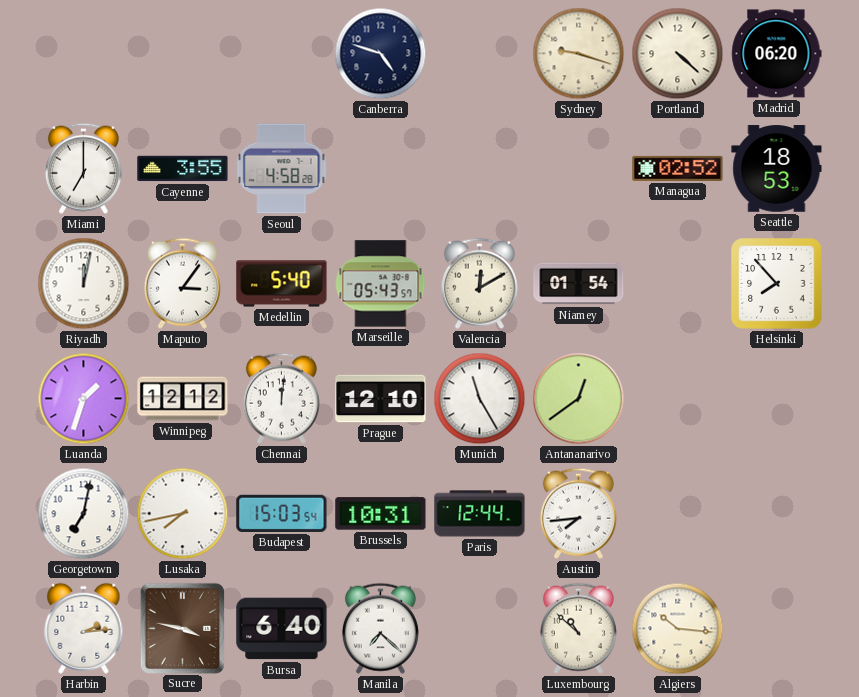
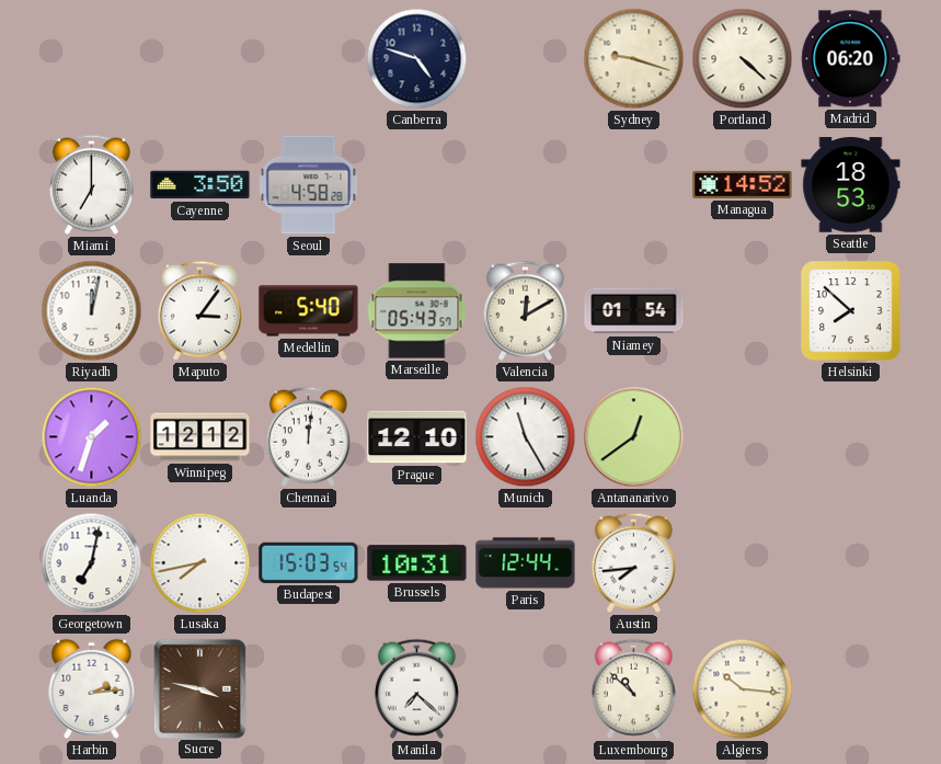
Cayenne: 3:55 -> 3:50
Managua: 02:52 -> 14:52
Helsinki: 7:53 -> 7:52
Bursa: 6:40 -> none
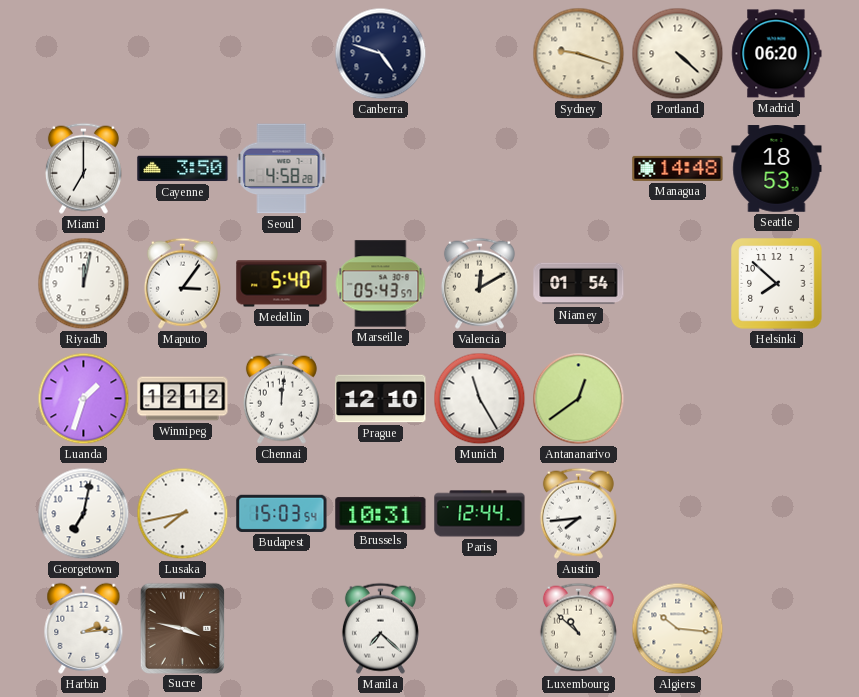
Managua: 14:52 -> 14:48
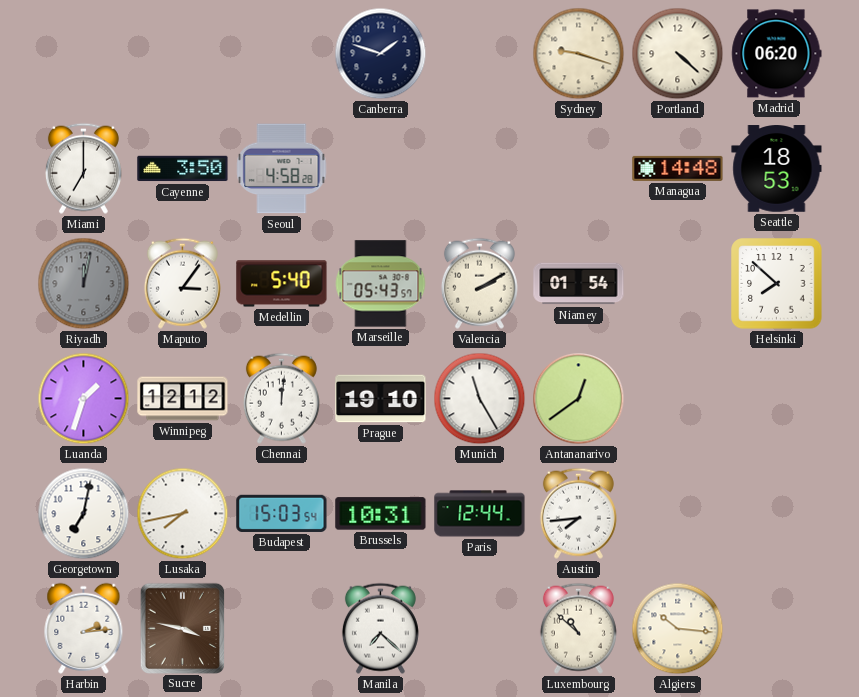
Canberra: 4:48 -> 1:48
Riyadh dial: white -> grey
Valencia: 12:10 -> 2:10
Prague: 12:10 -> 19:10
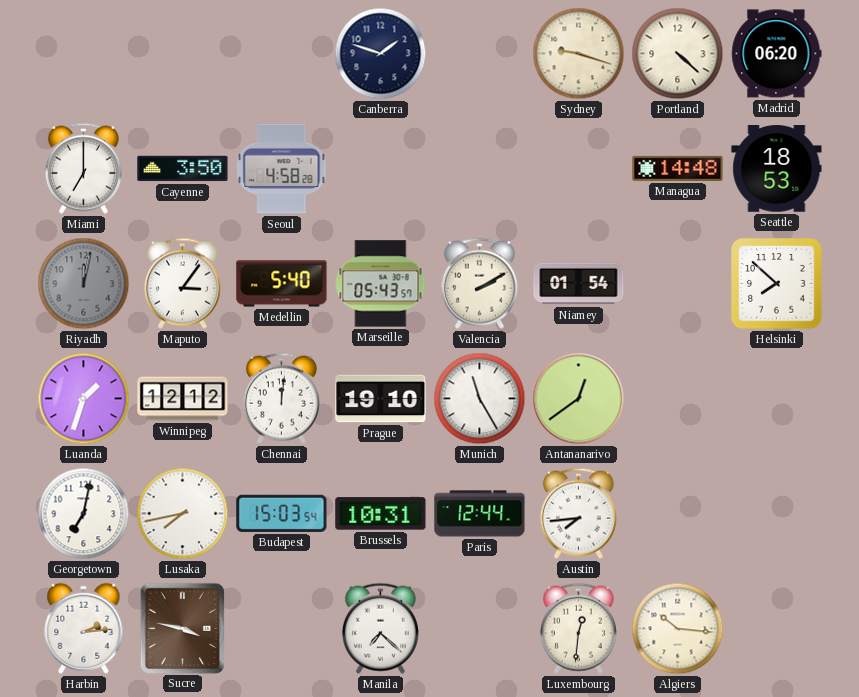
Luxembourg: 10:52 -> 12:31
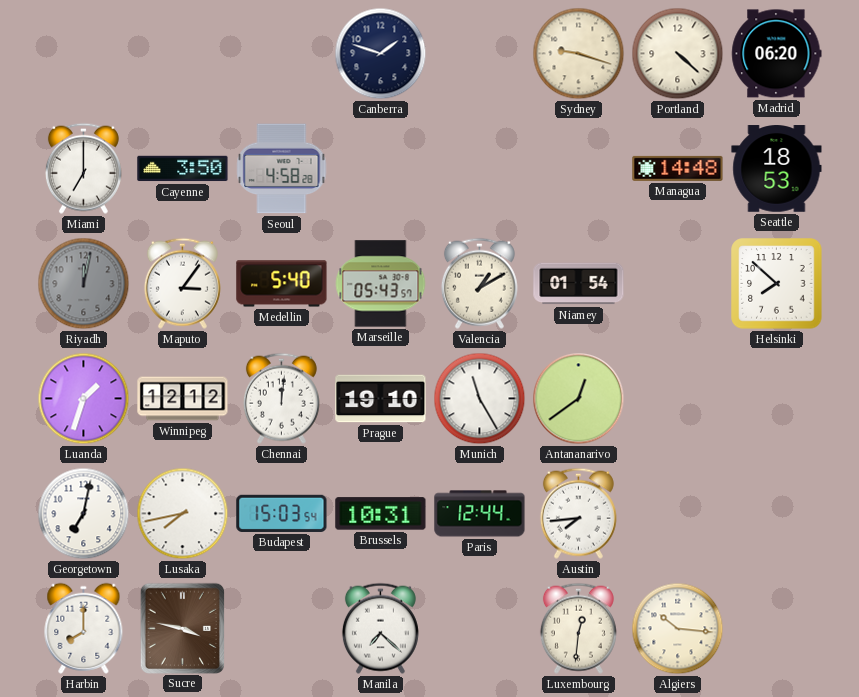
Valencia: 2:10 -> 1:10
Harbin: 2:14 -> 8:00
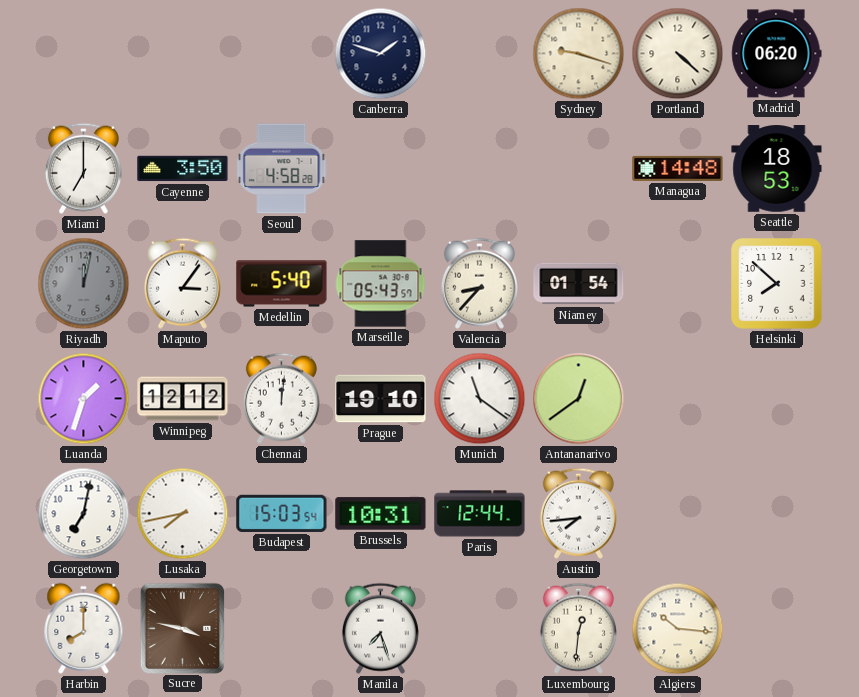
Valencia: 1:10 -> 8:37
Munich: 11:25 -> 11:21
Manila: 7:22 -> 7:27
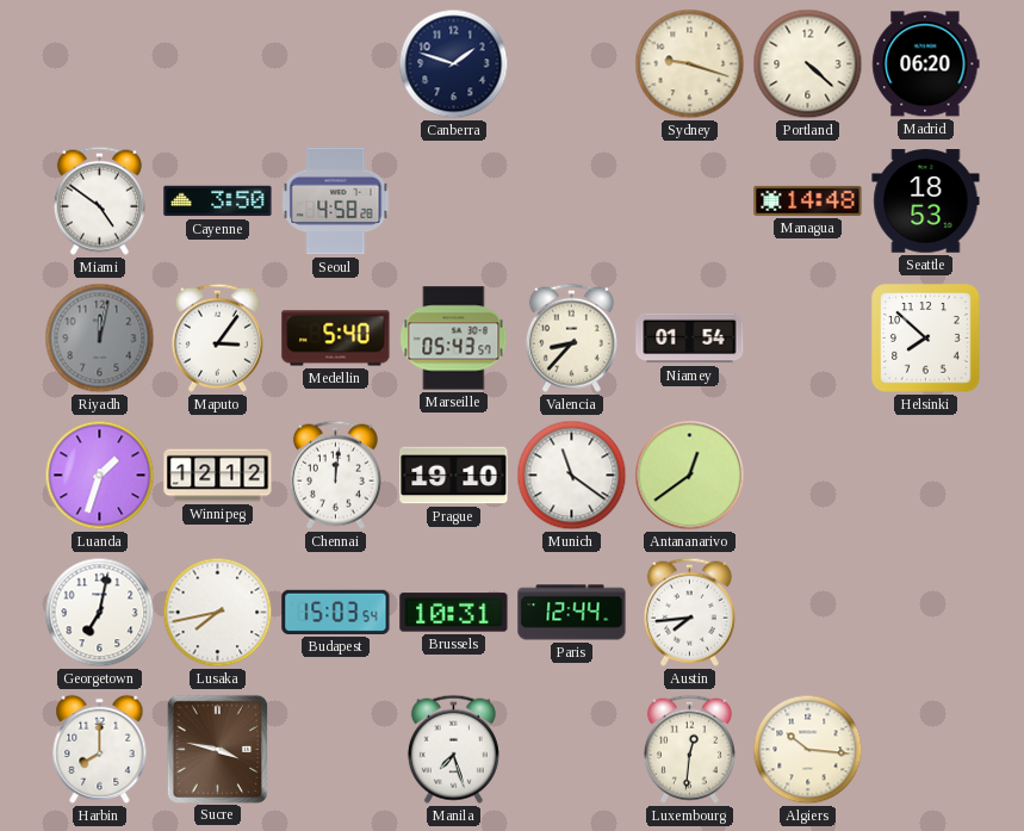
Miami: 7:00 -> 4:51
